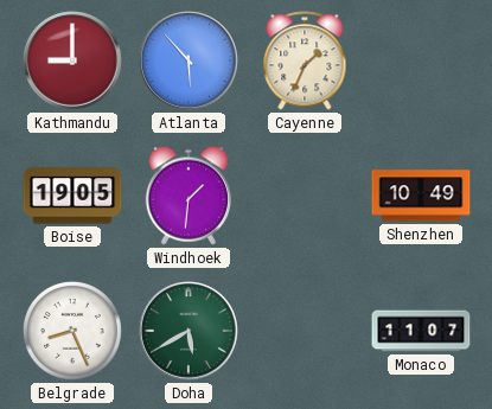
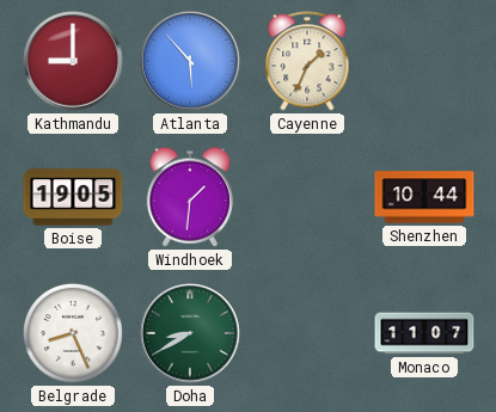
Shenzhen: 10:49 -> 10:44
Doha: 5:40 -> 8:40
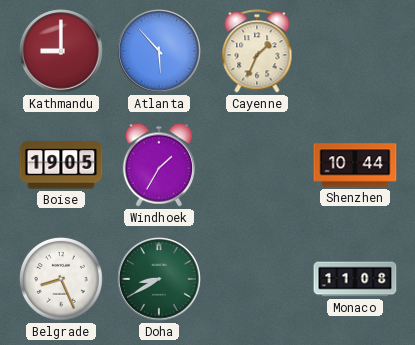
Windhoek: 1:31 -> 1:35
Monaco: 11:07 -> 11:08
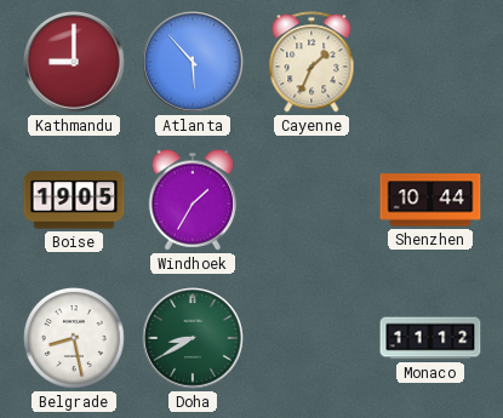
Belgrade: 8:26 -> 8:28
Monaco: 11:08 -> 11:12
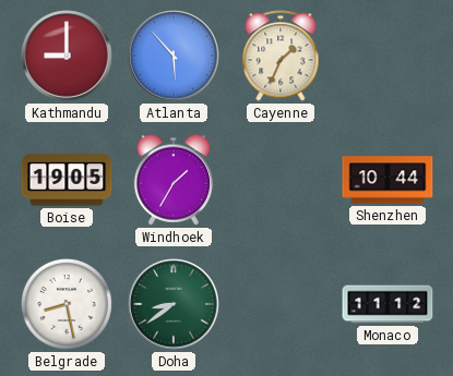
Doha: 8:40 -> 8:39
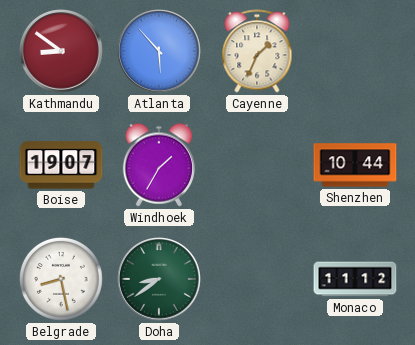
Kathmandu: 9:00 -> 8:51
Boise: 19:05 -> 19:07
